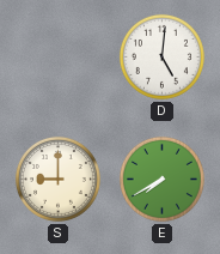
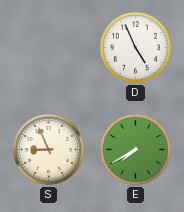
D: 5:01 -> 4:56
S: 9:00 -> 8:56
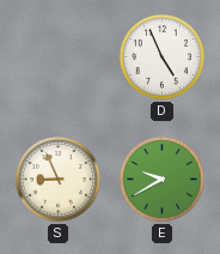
E: 7:40 -> 9:40
